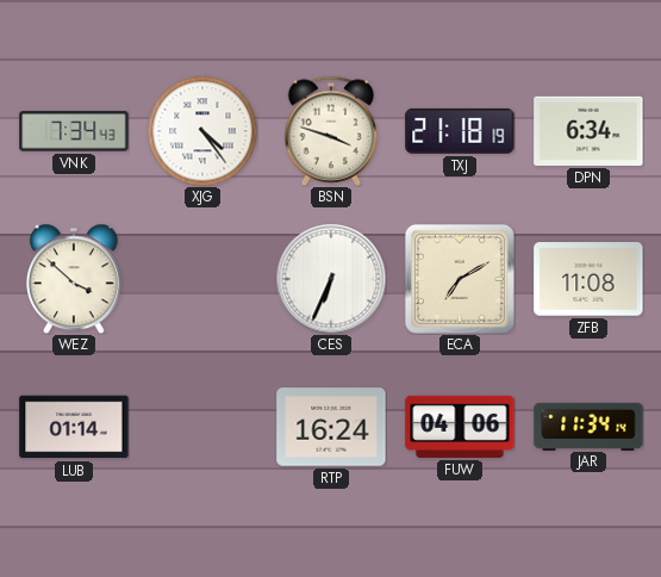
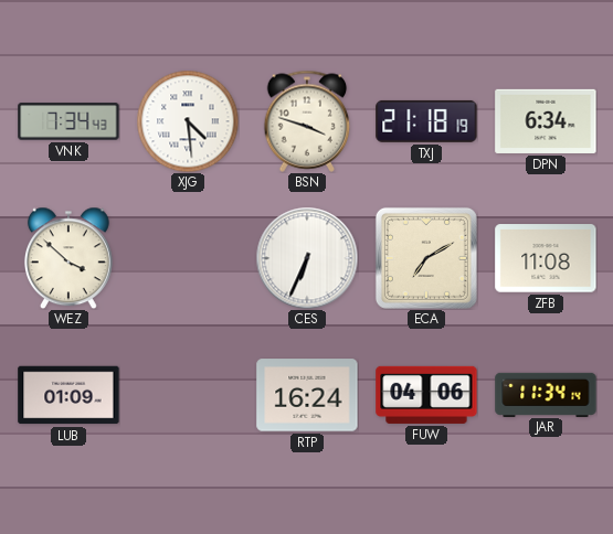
XJG: 4:24 -> 4:29
LUB: 01:14 -> 01:09
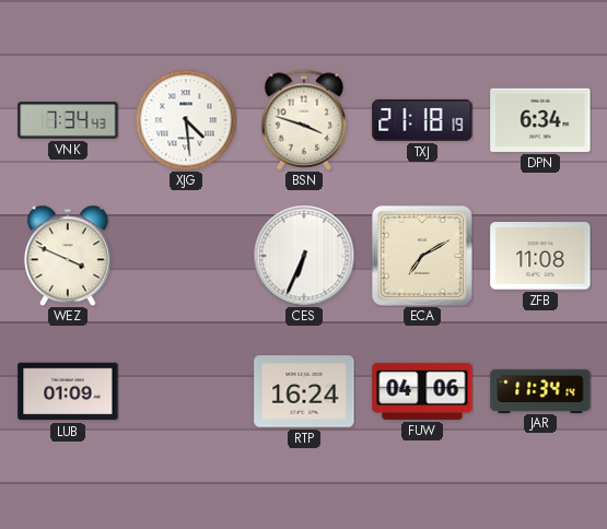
WEZ: 3:52 -> 3:49
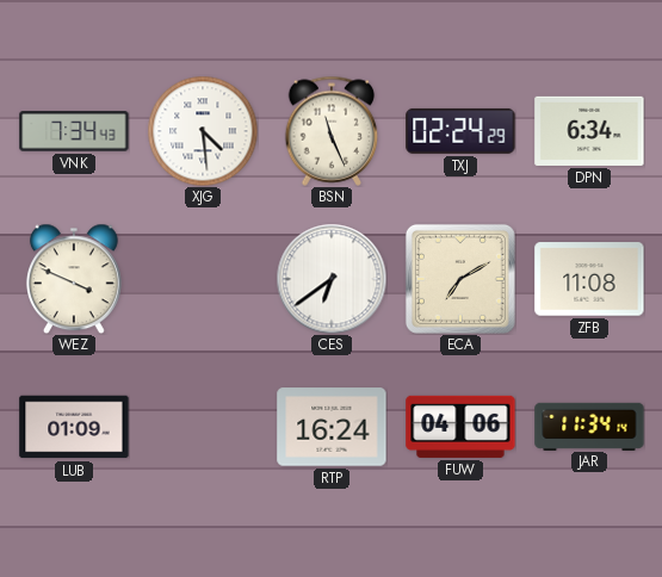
BSN: 3:48 -> 11:26
TXJ: 21:18 -> 02:24
CES: 6:34 -> 6:39
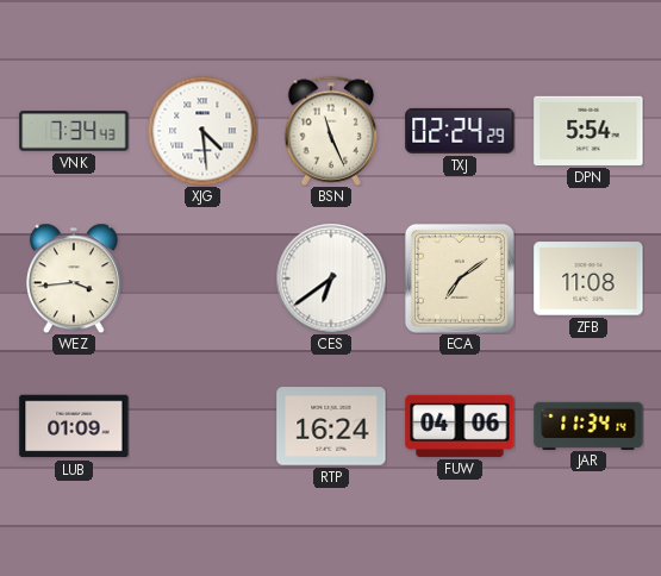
DPN: 6:34 -> 5:54
WEZ: 3:49 -> 3:44
ECA: 7:10 -> 7:09
